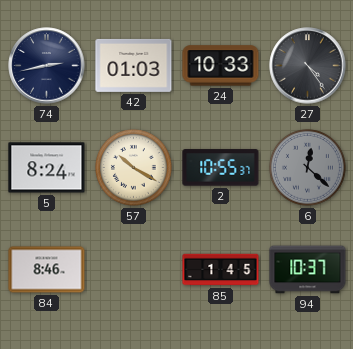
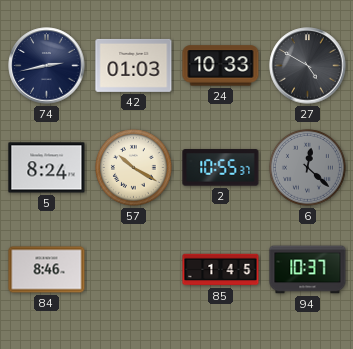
27: 4:24 -> 4:50
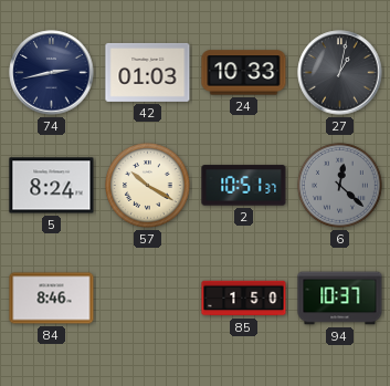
27: 4:50 -> 1:02
2: 10:55 -> 10:51
85: 1:45 -> 1:50
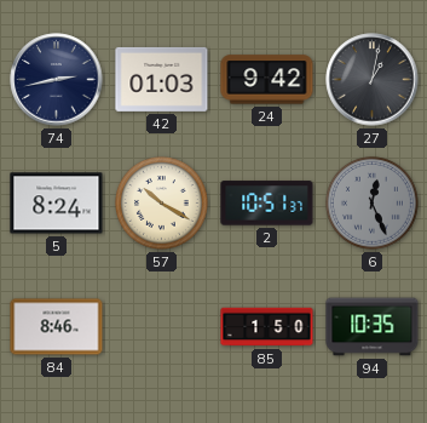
24: 10:33 -> 9:42
6: 12:22 -> 12:26
94: 10:37 -> 10:35
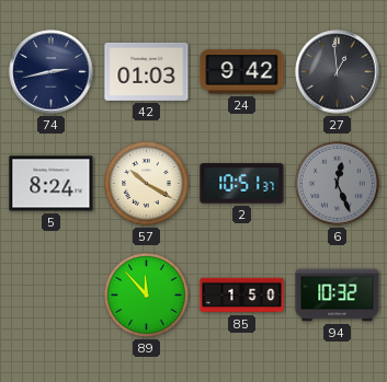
27: 1:02 -> 12:59
84: 8:46 -> none
89: none -> 11:53
94: 10:35 -> 10:32
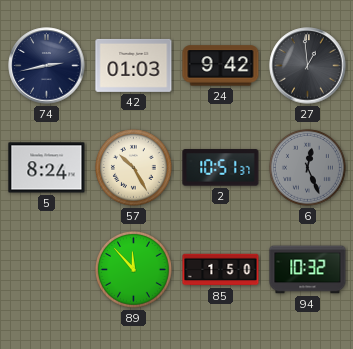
57: 10:20 -> 10:25
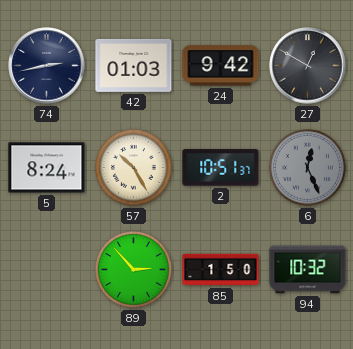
27: 12:59 -> 12:50
89: 11:53 -> 2:53
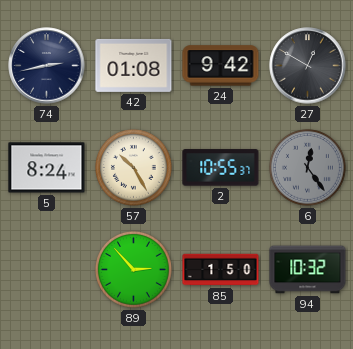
42: 01:03 -> 01:08
2: 10:51 -> 10:55
6: 12:26 -> 12:24
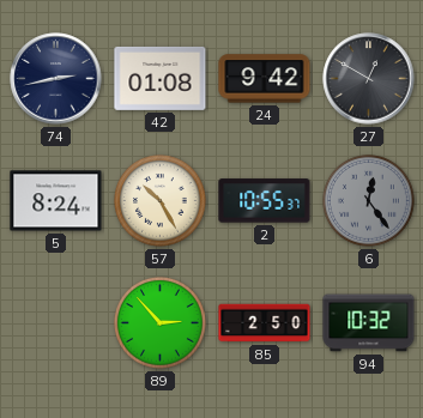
85: 1:50 -> 2:50
